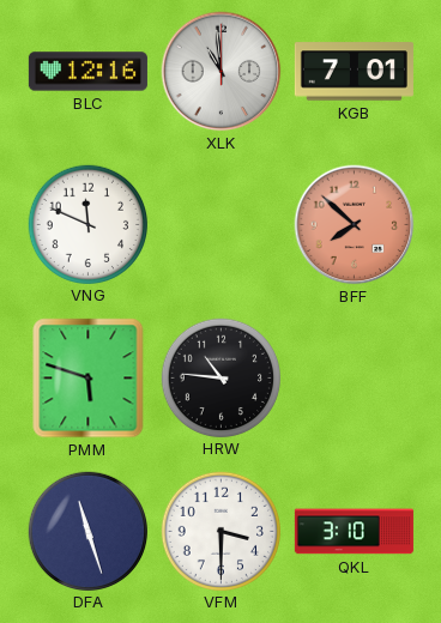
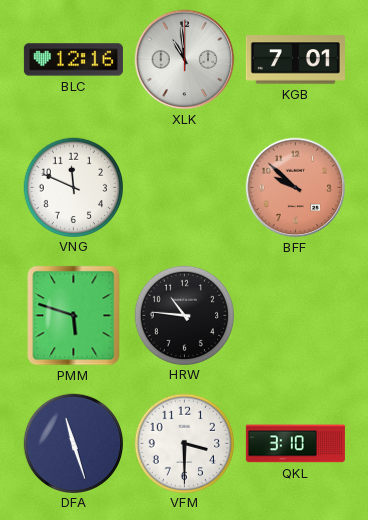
BFF: 7:52 -> 9:52
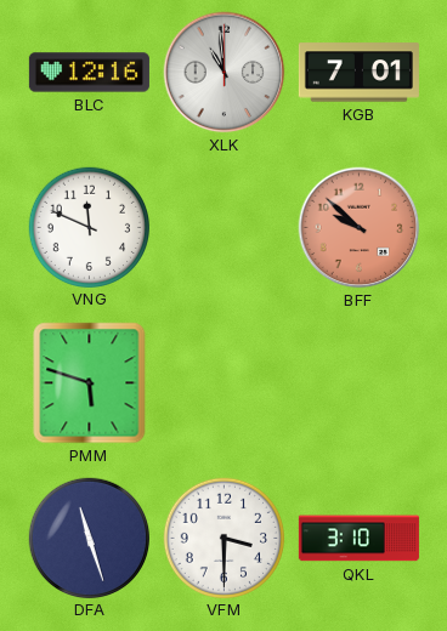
HRW: 10:46 -> none
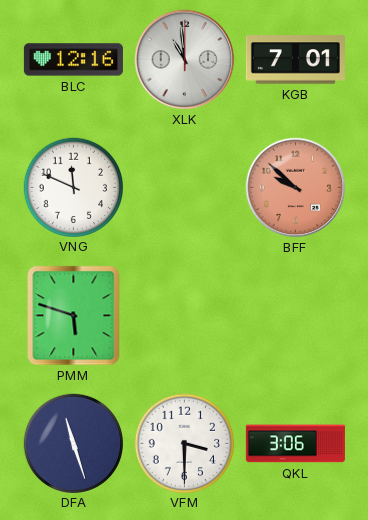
QKL: 3:10 -> 3:06
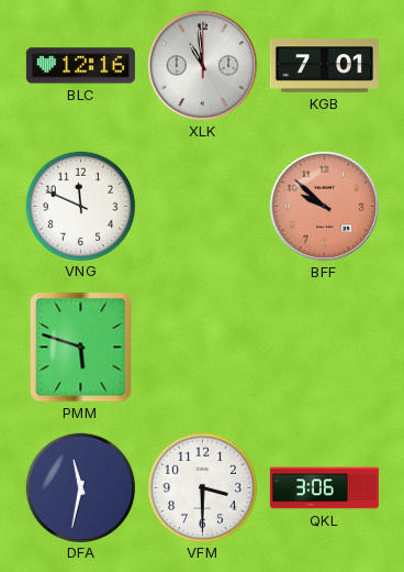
DFA: 11:27 -> 11:32
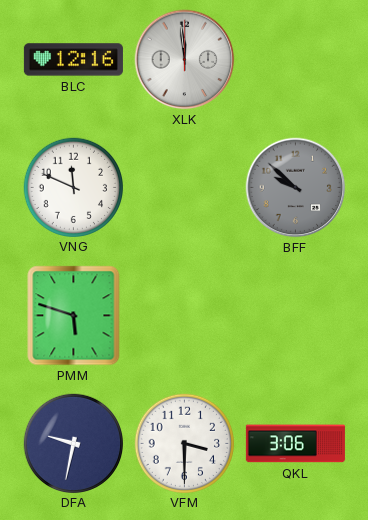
XLK: 10:59 -> 11:59
KGB: 7:01 -> none
BFF dial: salmon -> grey
DFA: 11:32 -> 9:32
